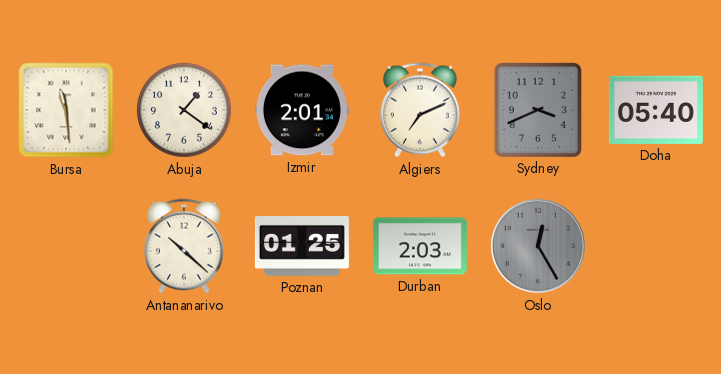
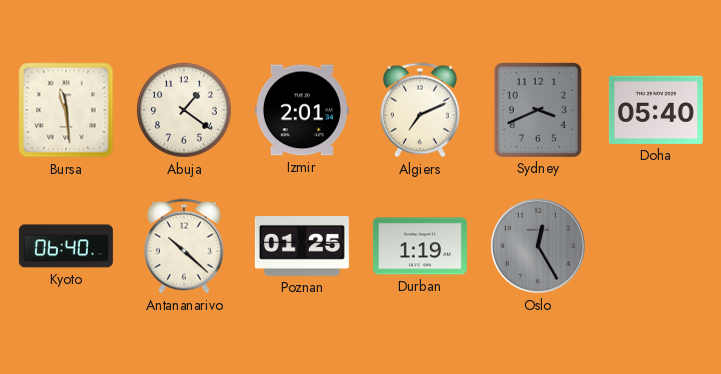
Kyoto: none -> 06:40
Durban: 2:03 -> 1:19
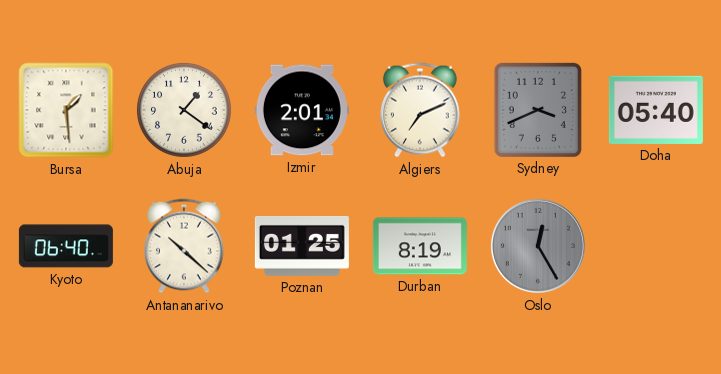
Bursa: 11:29 -> 1:29
Durban: 1:19 -> 8:19
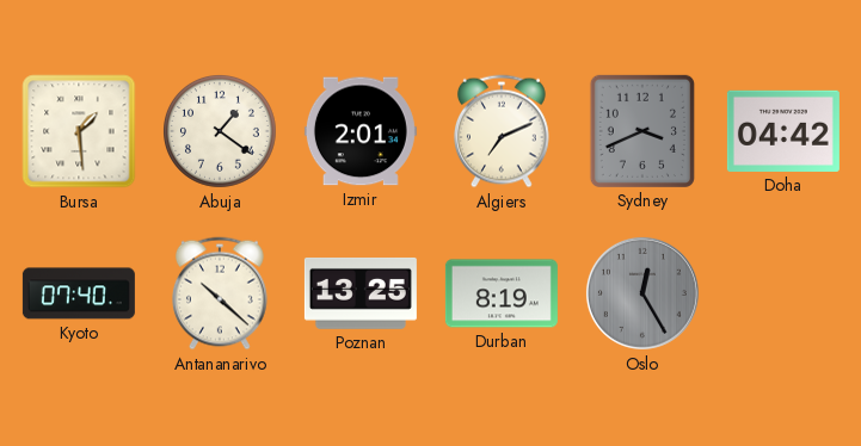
Doha: 05:40 -> 04:42
Kyoto: 06:40 -> 07:40
Poznan: 01:25 -> 13:25
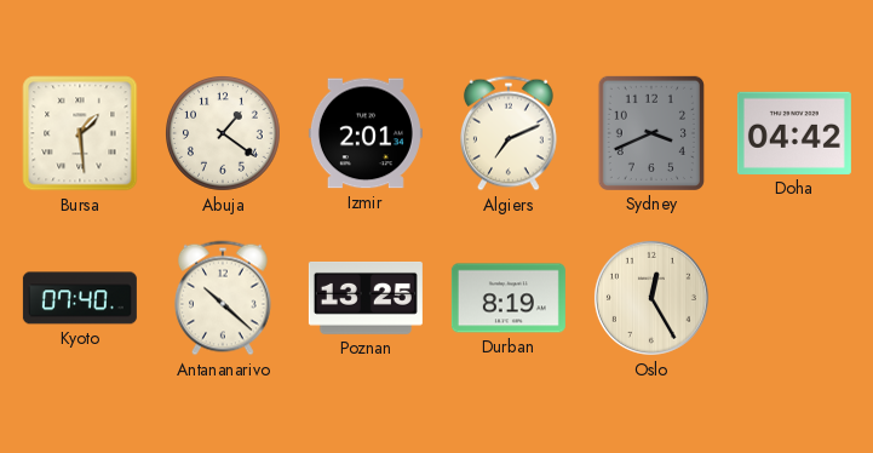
Oslo dial: grey -> cream
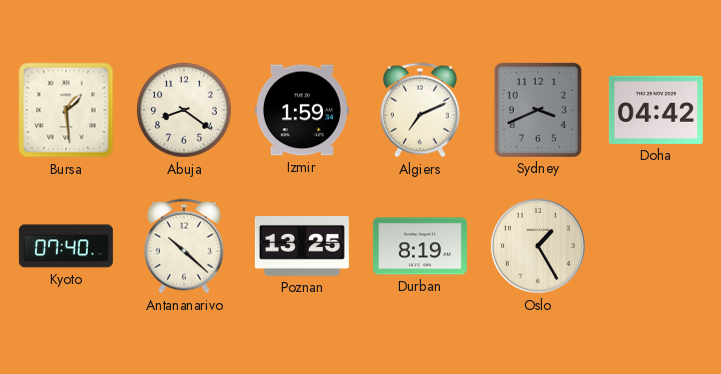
Abuja: 1:21 -> 8:21
Izmir: 2:01 -> 1:59
Oslo: 12:25 -> 1:25
